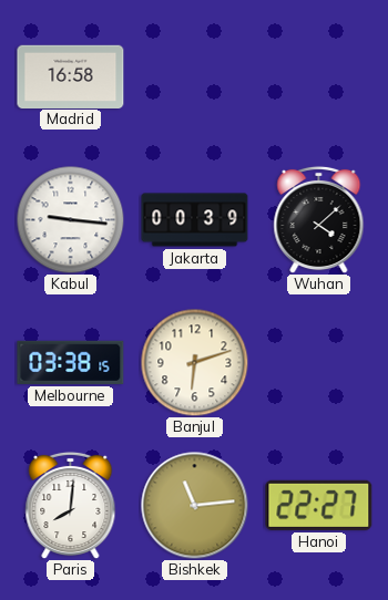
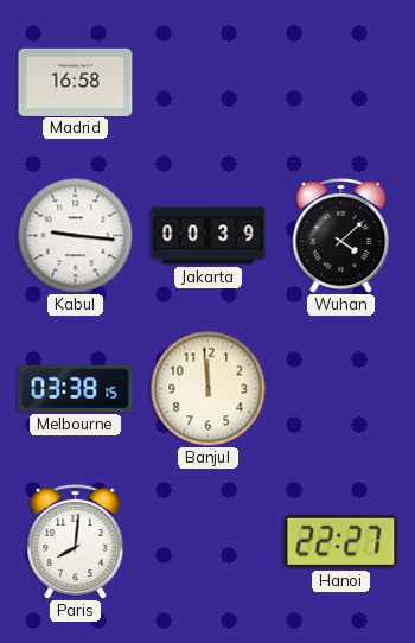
Banjul: 6:12 -> 11:59
Bishkek: 11:14 -> none
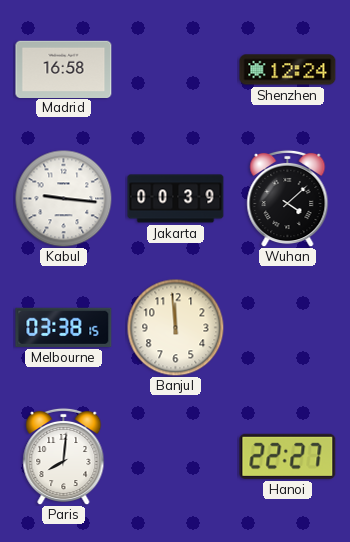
Shenzhen: none -> 12:24
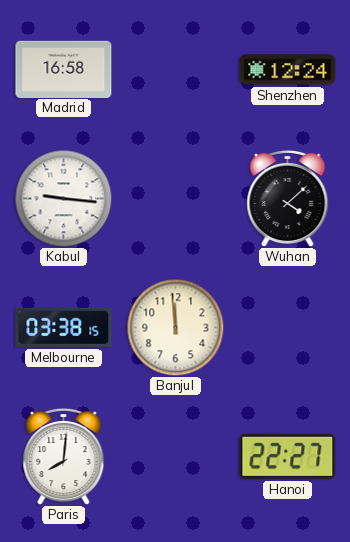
Jakarta: 00:39 -> none
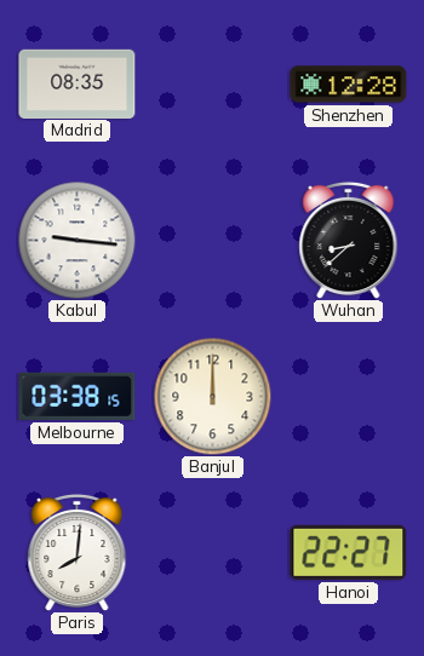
Madrid: 16:58 -> 08:35
Shenzhen: 12:24 -> 12:28
Wuhan: 4:08 -> 8:38
Banjul: 11:59 -> 12:00
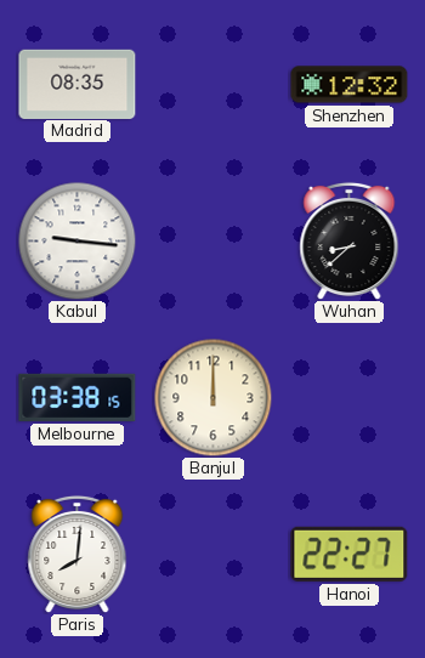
Shenzhen: 12:28 -> 12:32
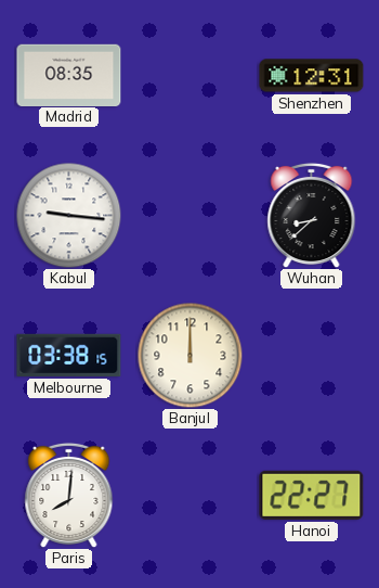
Shenzhen: 12:32 -> 12:31
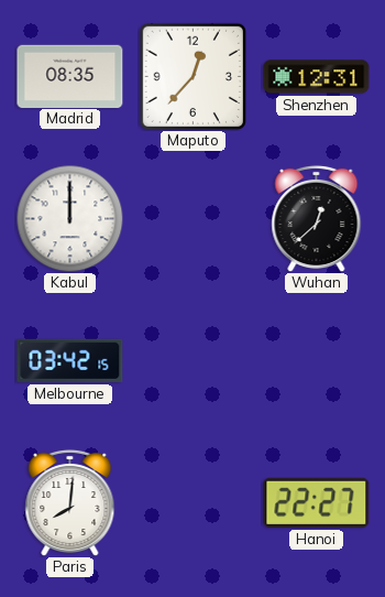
Maputo: none -> 12:37
Kabul: 9:16 -> 12:00
Wuhan: 8:38 -> 12:38
Melbourne: 03:38 -> 03:42
Banjul: 12:00 -> none
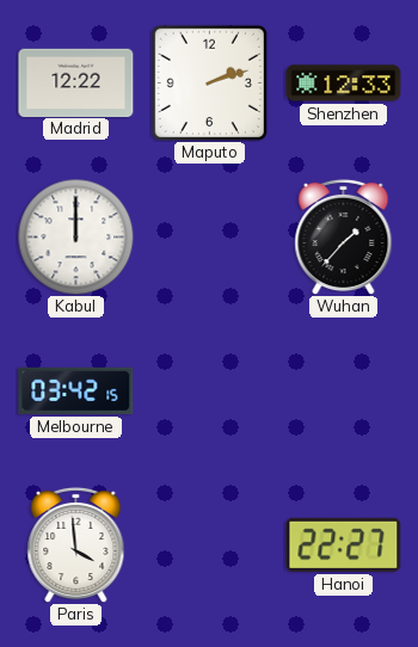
Madrid: 08:35 -> 12:22
Maputo: 12:37 -> 2:12
Shenzhen: 12:31 -> 12:33
Wuhan: 12:38 -> 1:37
Paris: 8:01 -> 3:59
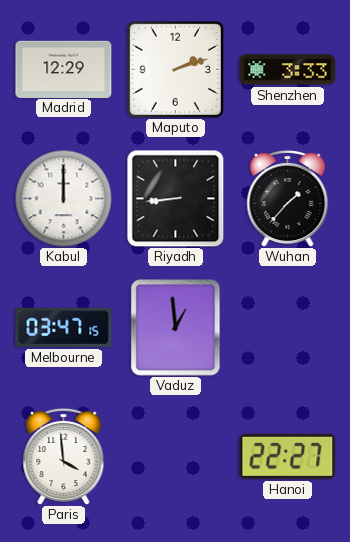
Madrid: 12:22 -> 12:29
Shenzhen: 12:33 -> 3:33
Riyadh: none -> 8:44
Melbourne: 03:42 -> 03:47
Vaduz: none -> 12:59
